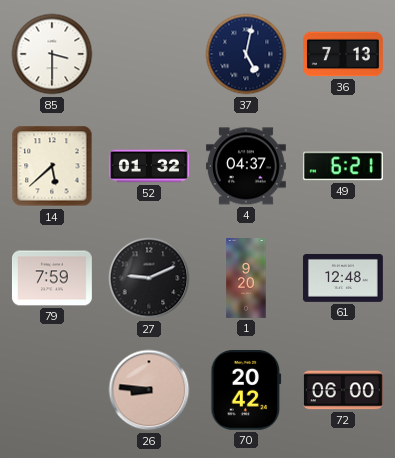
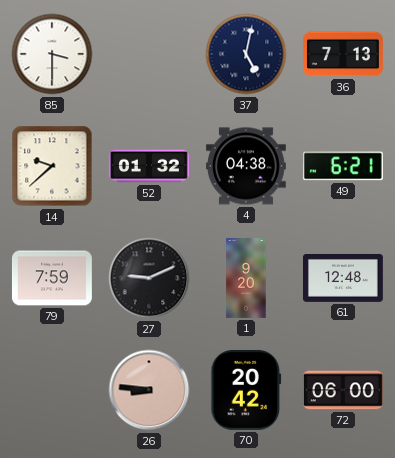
14: 5:38 -> 9:38
4: 04:37 -> 04:38
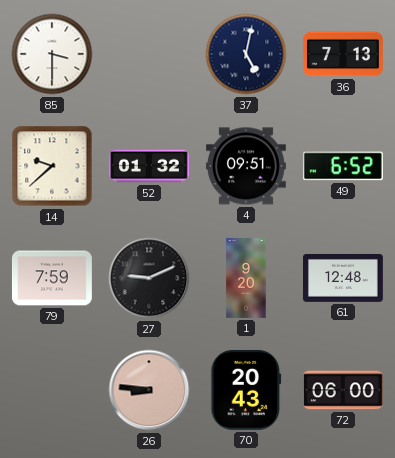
4: 04:38 -> 09:51
49: 6:21 -> 6:52
70: 20:42 -> 20:43
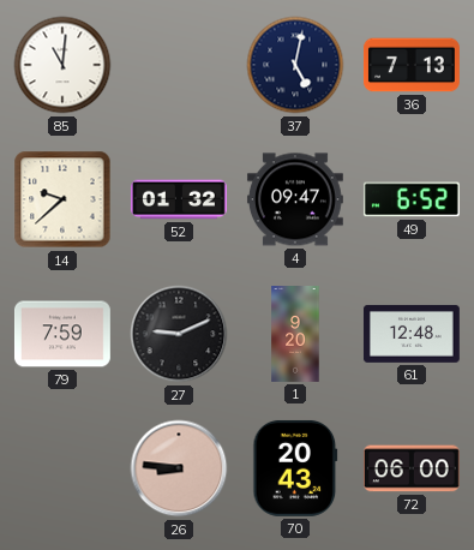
85: 3:30 -> 11:01
4: 09:51 -> 09:47
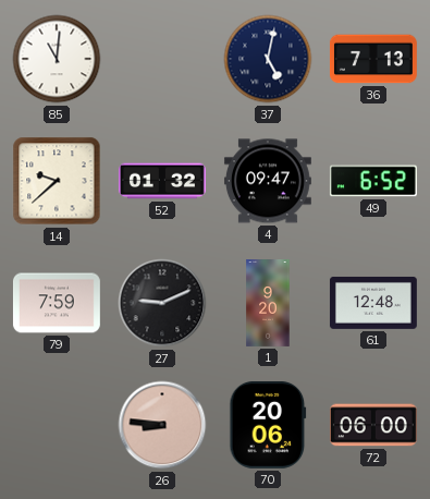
70: 20:43 -> 20:06
